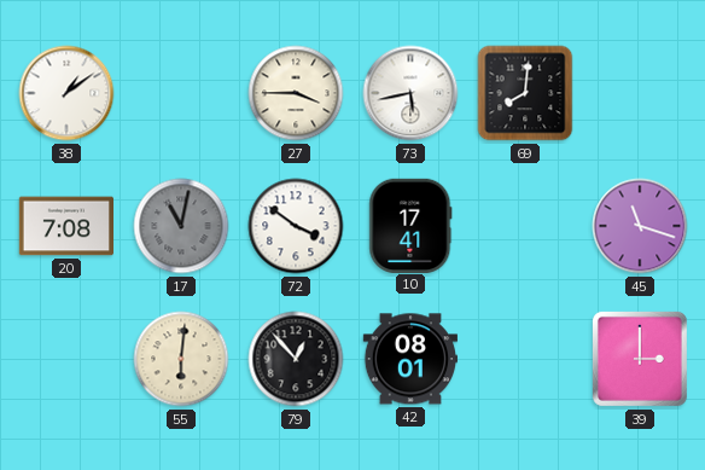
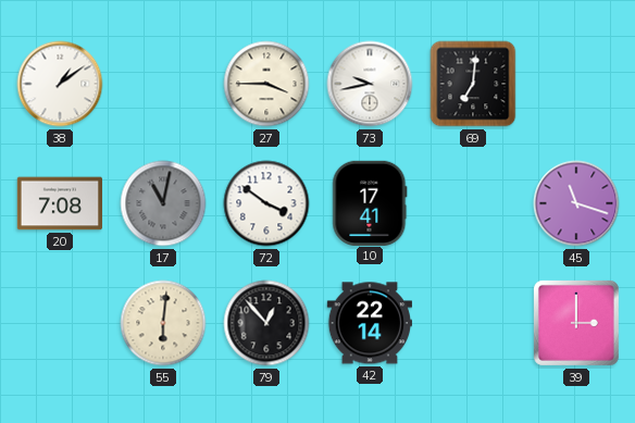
73: 5:43 -> 9:43
69: 8:01 -> 7:01
42: 08:01 -> 22:14
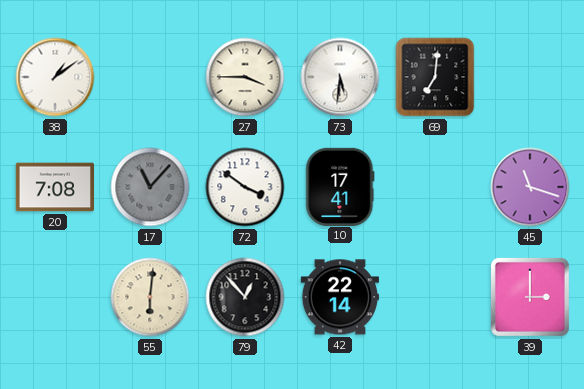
73: 9:43 -> 5:31
17: 11:02 -> 11:07
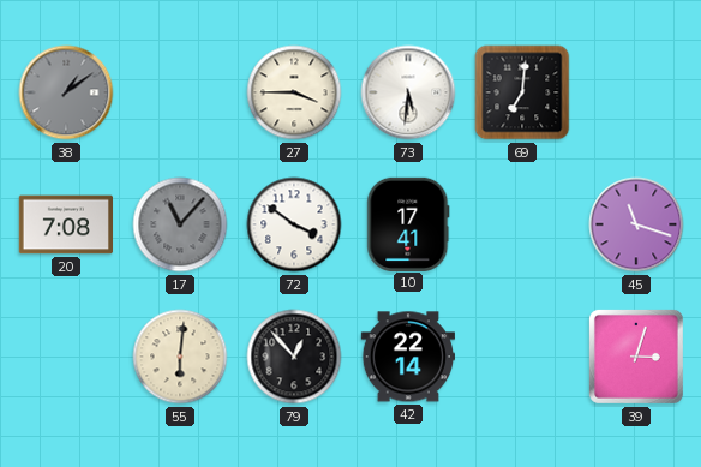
38 dial: white -> grey
39: 3:00 -> 3:03
